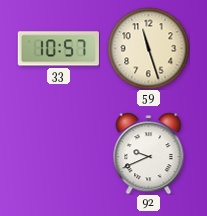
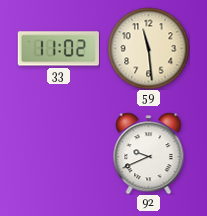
33: 10:57 -> 11:02
59: 11:27 -> 11:29
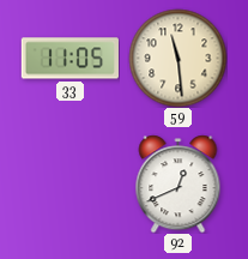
33: 11:02 -> 11:05
92: 9:41 -> 12:41
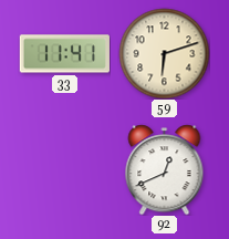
33: 11:05 -> 11:41
59: 11:29 -> 6:12
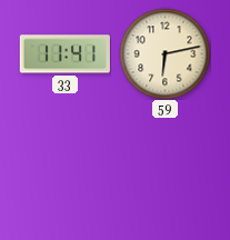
59: 6:12 -> 6:13
92: 12:41 -> none
